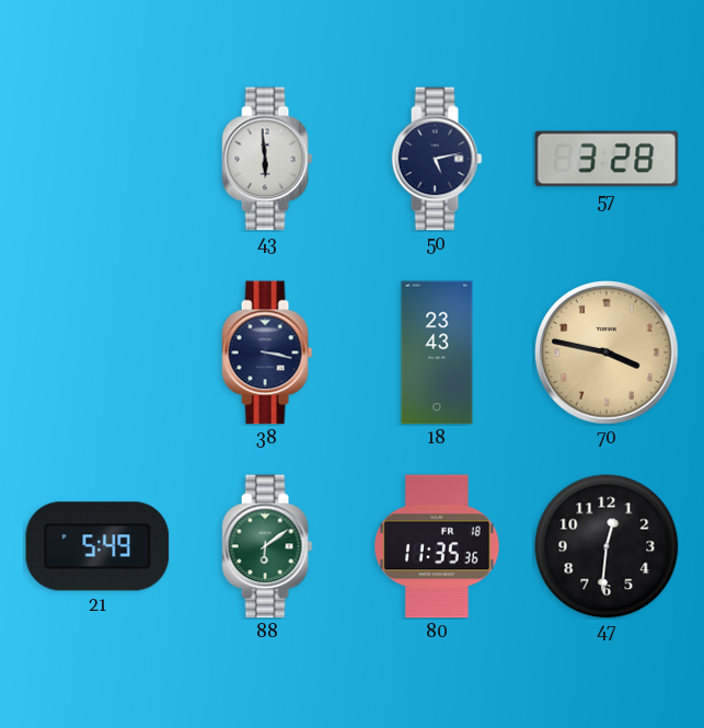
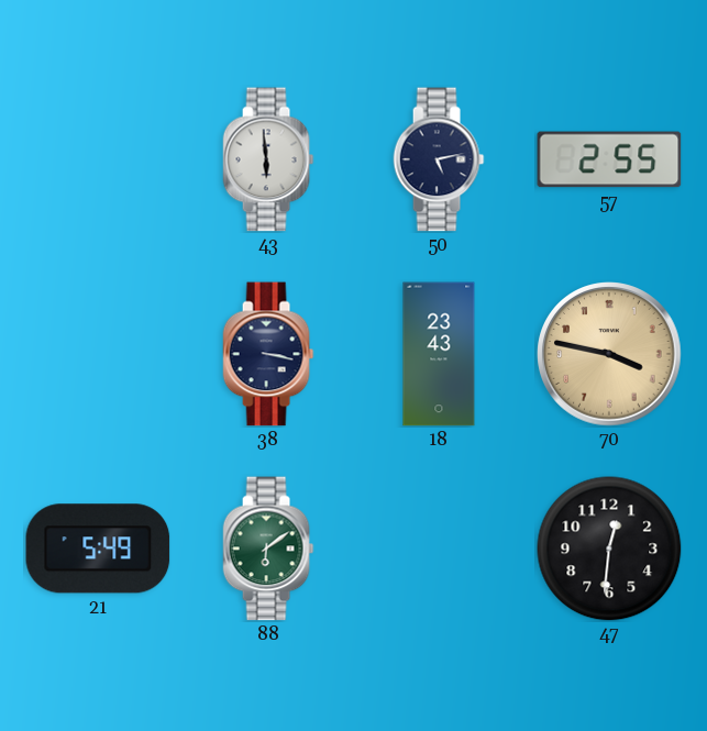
57: 3:28 -> 2:55
80: 11:35 -> none
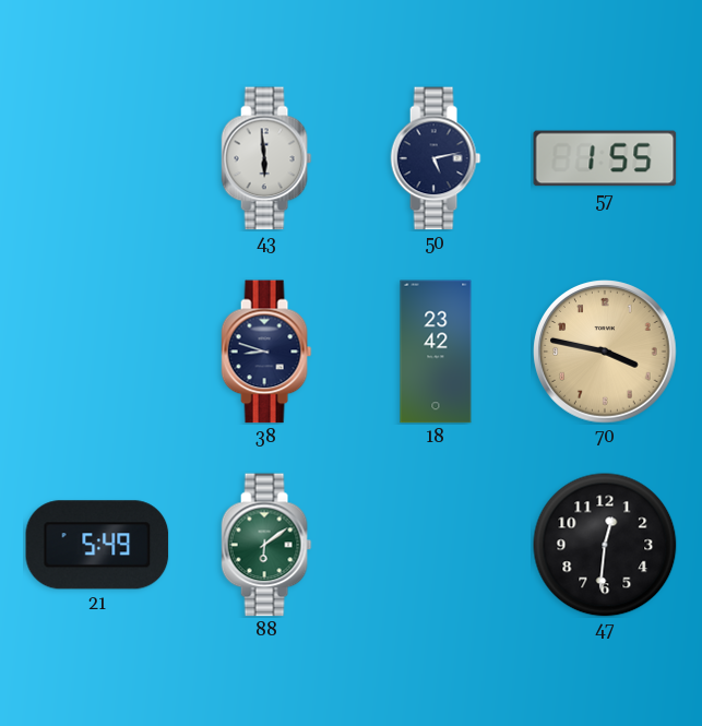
57: 2:55 -> 1:55
38: 3:17 -> 8:48
18: 23:43 -> 23:42
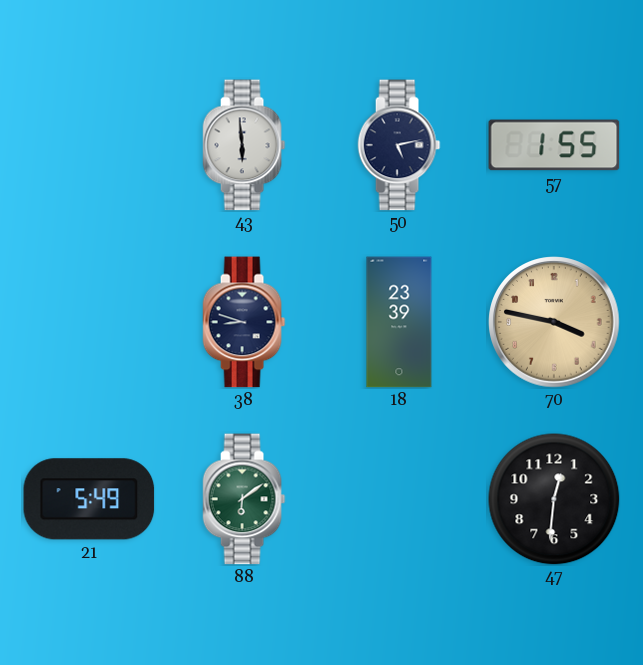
18: 23:42 -> 23:39
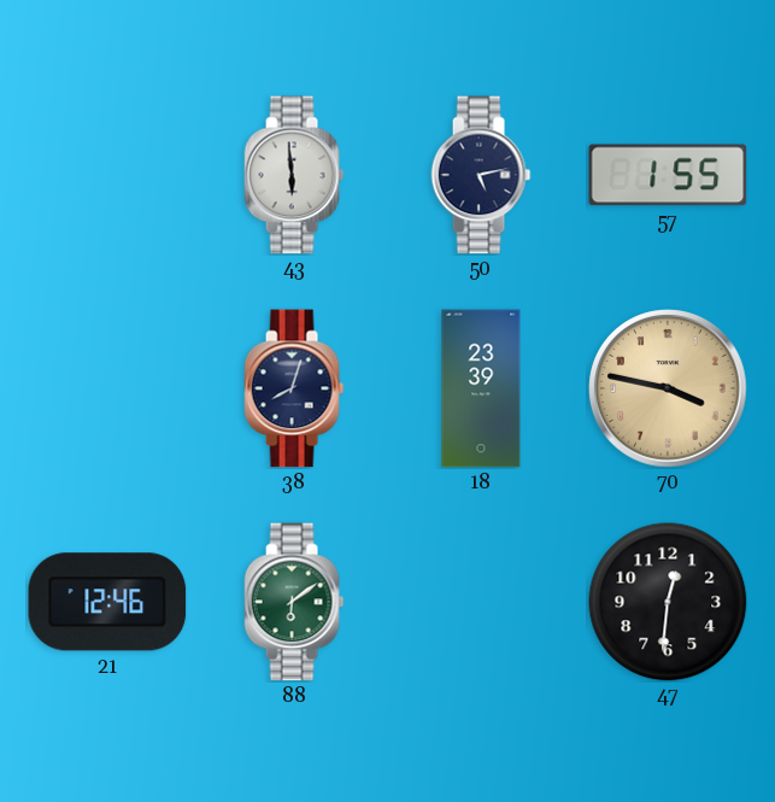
38: 8:48 -> 8:03
21: 5:49 -> 12:46
